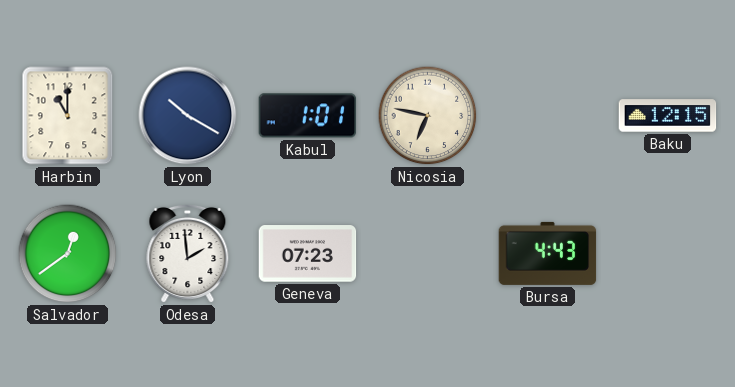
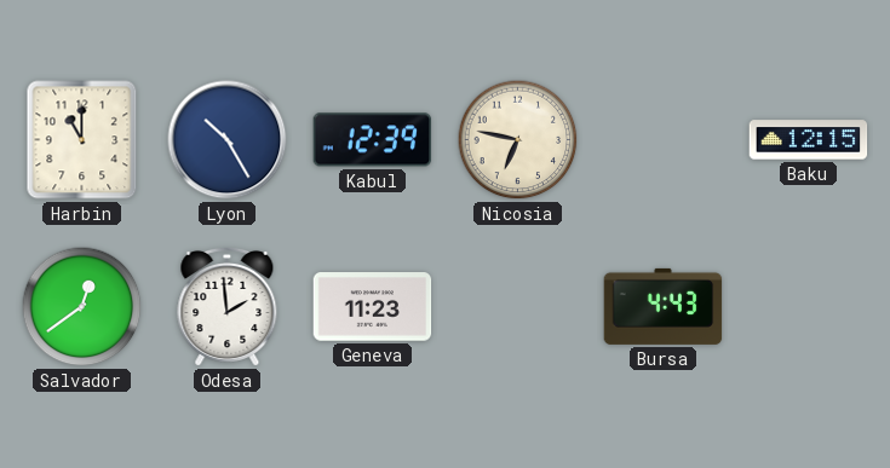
Lyon: 10:20 -> 10:25
Kabul: 1:01 -> 12:39
Geneva: 07:23 -> 11:23
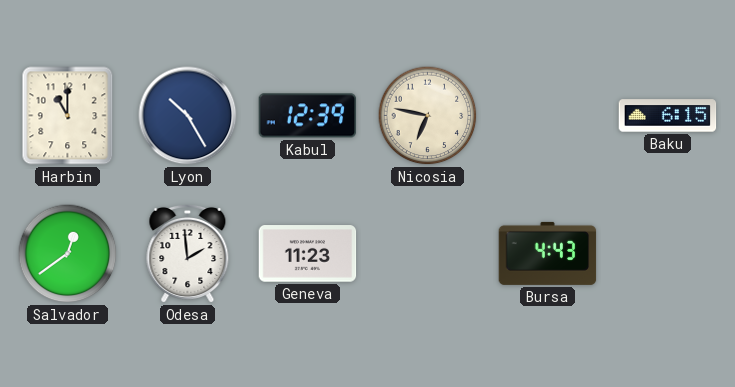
Baku: 12:15 -> 6:15
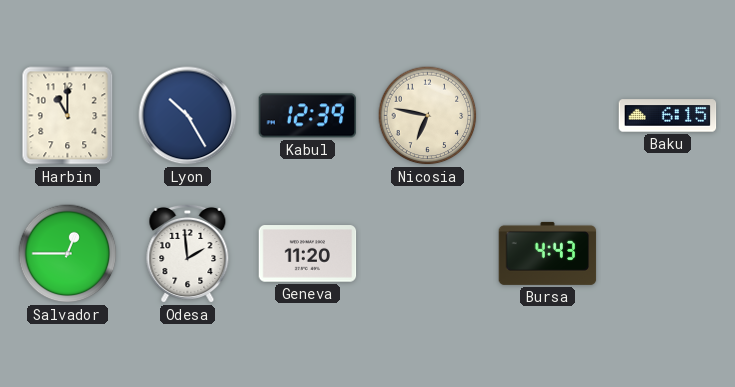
Salvador: 12:39 -> 12:45
Geneva: 11:23 -> 11:20
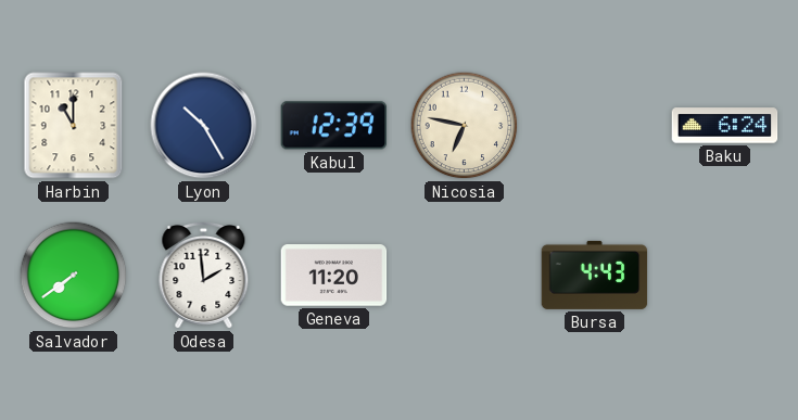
Baku: 6:15 -> 6:24
Salvador: 12:45 -> 7:39
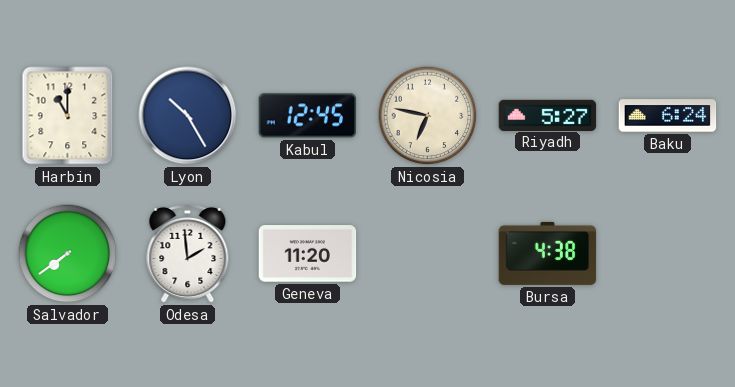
Kabul: 12:39 -> 12:45
Riyadh: none -> 5:27
Bursa: 4:43 -> 4:38
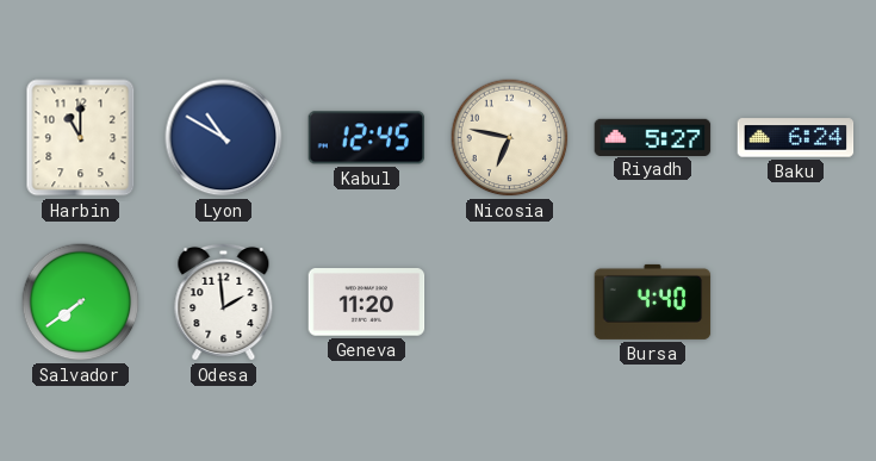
Lyon: 10:25 -> 10:50
Bursa: 4:38 -> 4:40
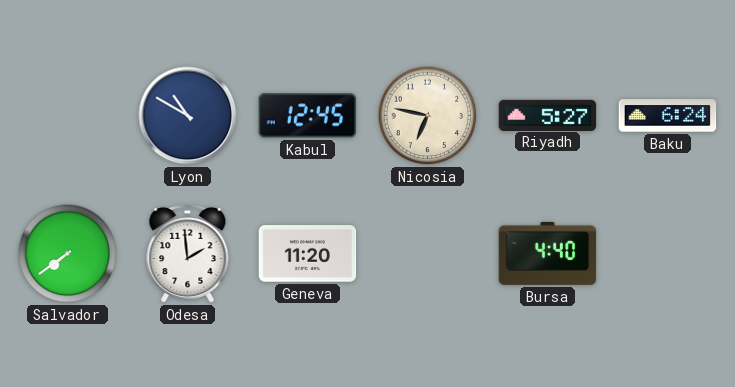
Harbin: 11:00 -> none
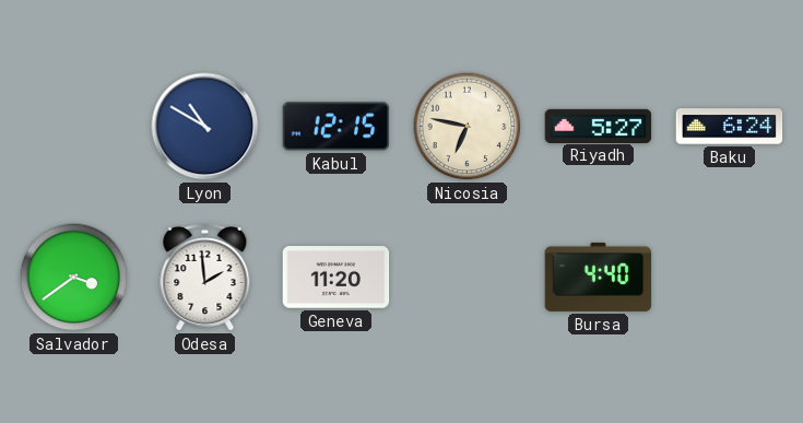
Kabul: 12:45 -> 12:15
Salvador: 7:39 -> 3:39
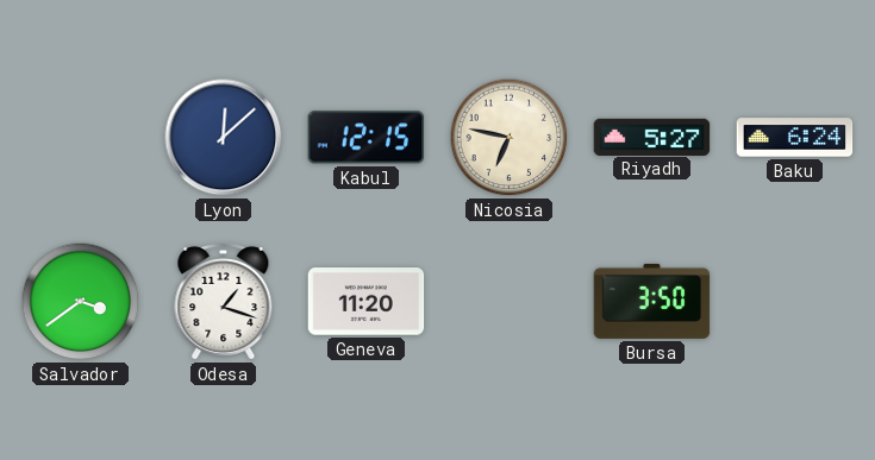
Lyon: 10:50 -> 12:08
Odesa: 1:59 -> 1:18
Bursa: 4:40 -> 3:50
